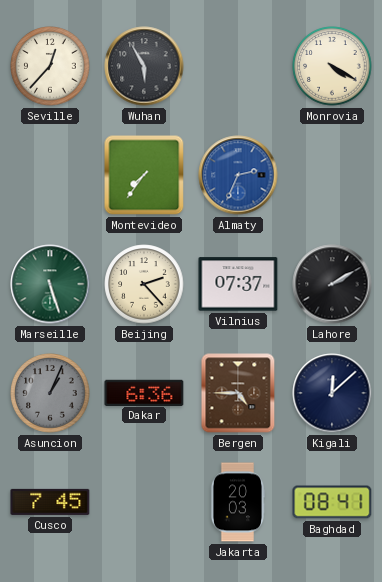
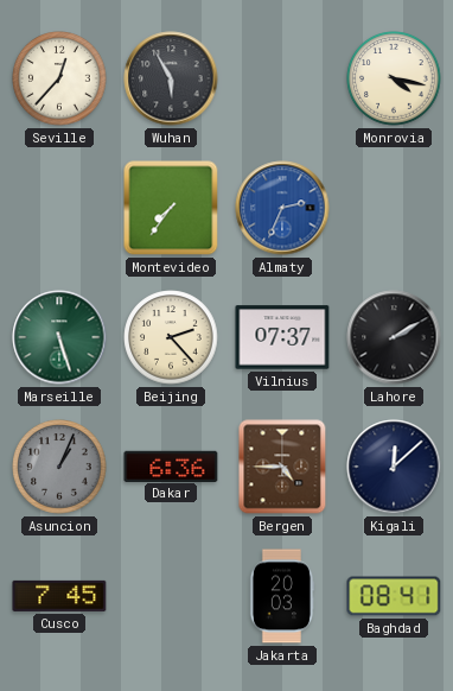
Monrovia: 4:20 -> 4:17
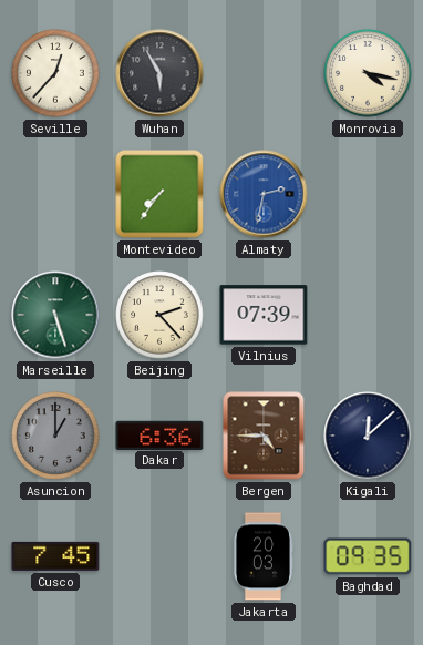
Almaty: 2:34 -> 2:32
Vilnius: 07:37 -> 07:39
Lahore: 2:10 -> none
Asuncion: 1:04 -> 1:00
Baghdad: 08:41 -> 09:35
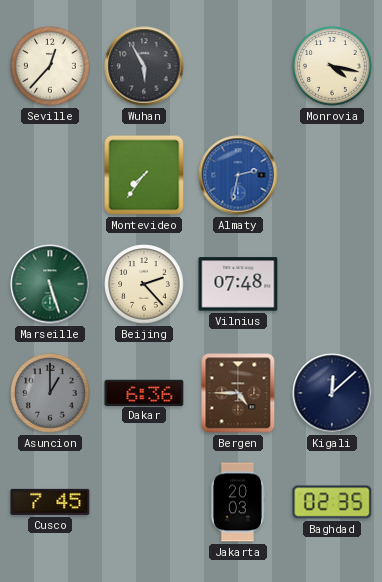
Vilnius: 07:39 -> 07:48
Baghdad: 09:35 -> 02:35
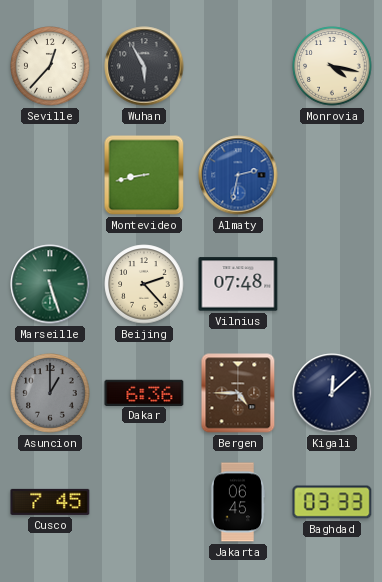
Montevideo: 7:36 -> 8:43
Jakarta: 20:03 -> 06:45
Baghdad: 02:35 -> 03:33
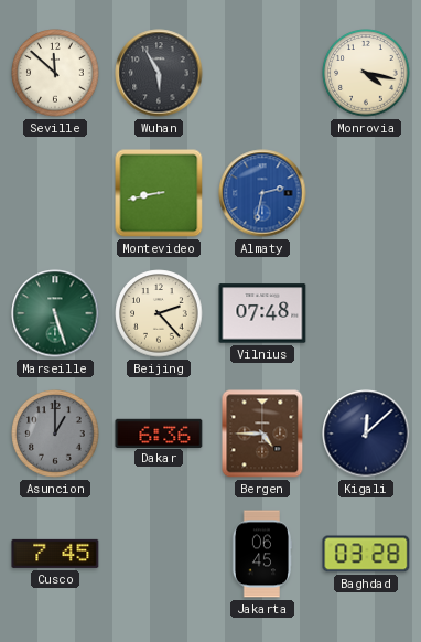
Seville: 12:37 -> 11:52
Baghdad: 03:33 -> 03:28
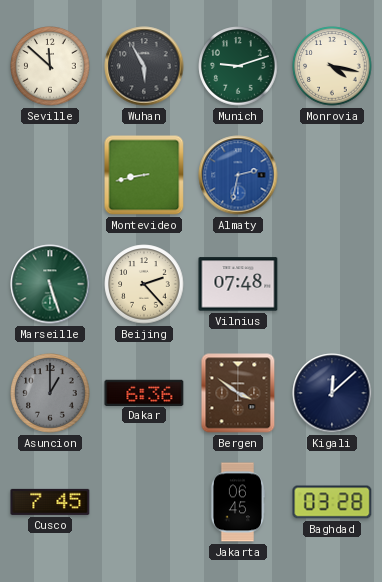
Munich: none -> 9:12
Bergen: 4:45 -> 3:51
